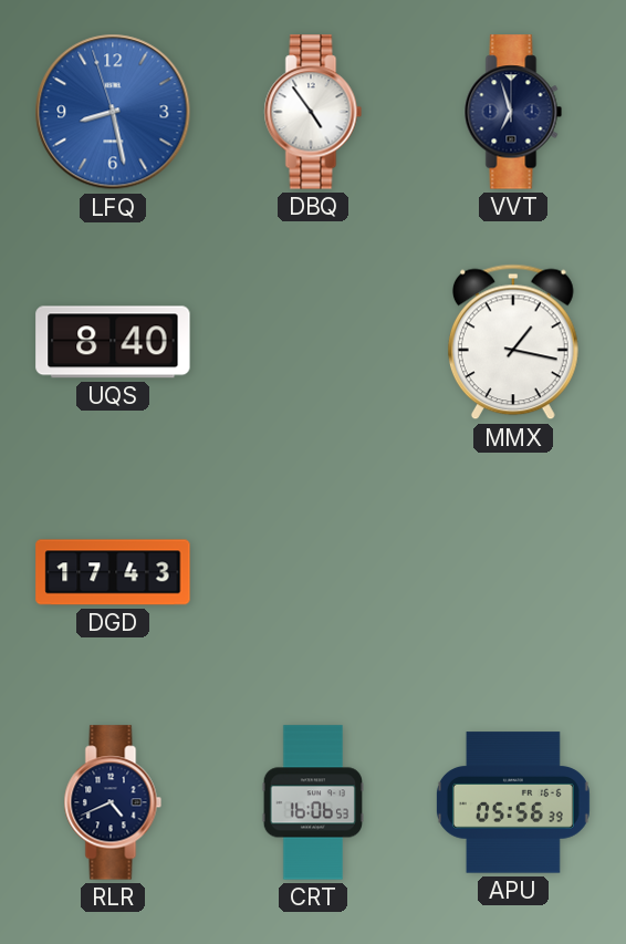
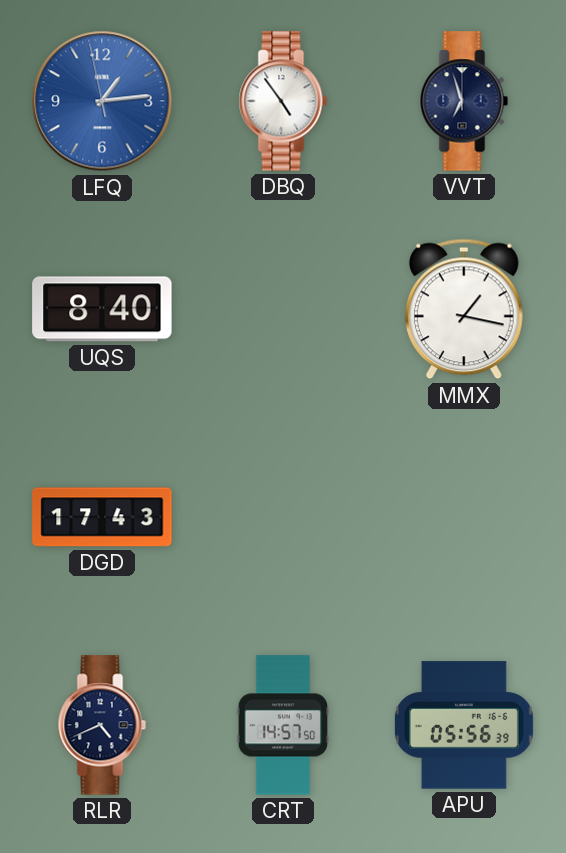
LFQ: 8:27 -> 1:13
CRT: 16:06 -> 14:57
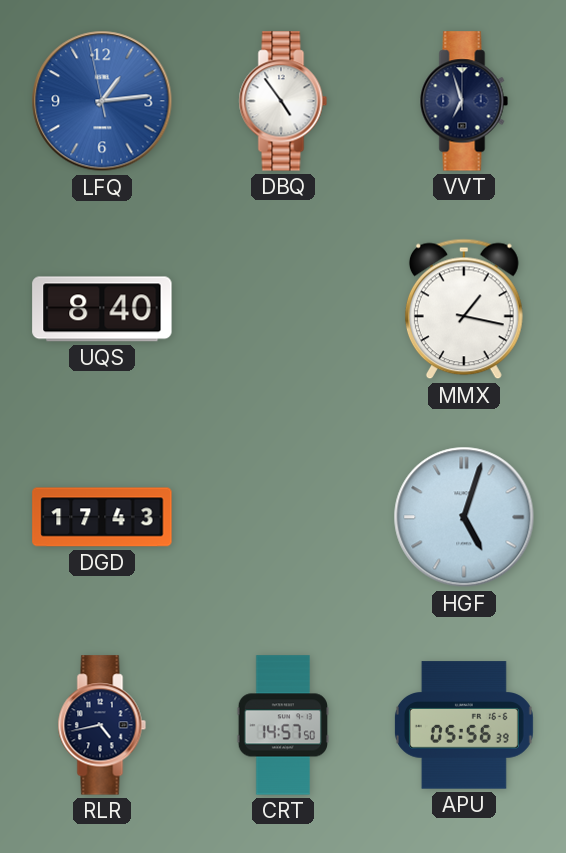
HGF: none -> 5:03
RLR: 4:41 -> 4:43
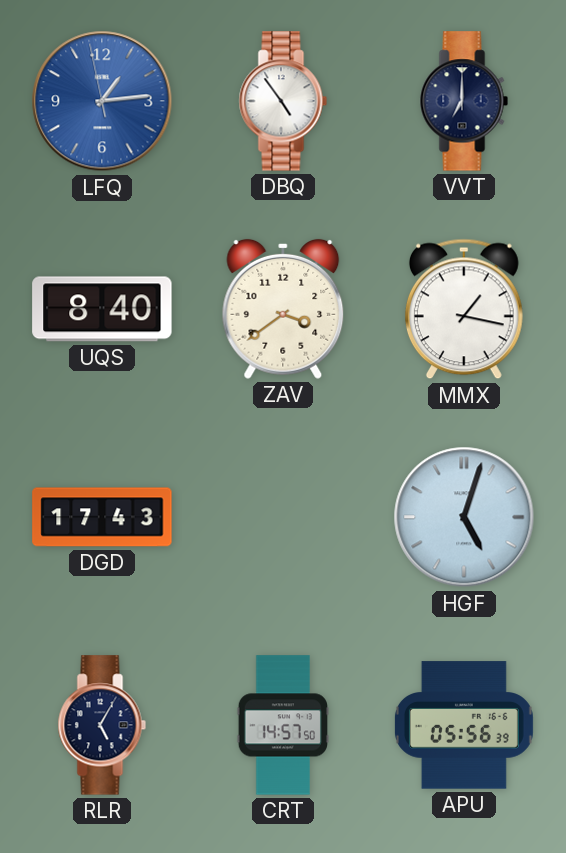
VVT: 6:57 -> 7:00
ZAV: none -> 3:39
RLR: 4:43 -> 5:05
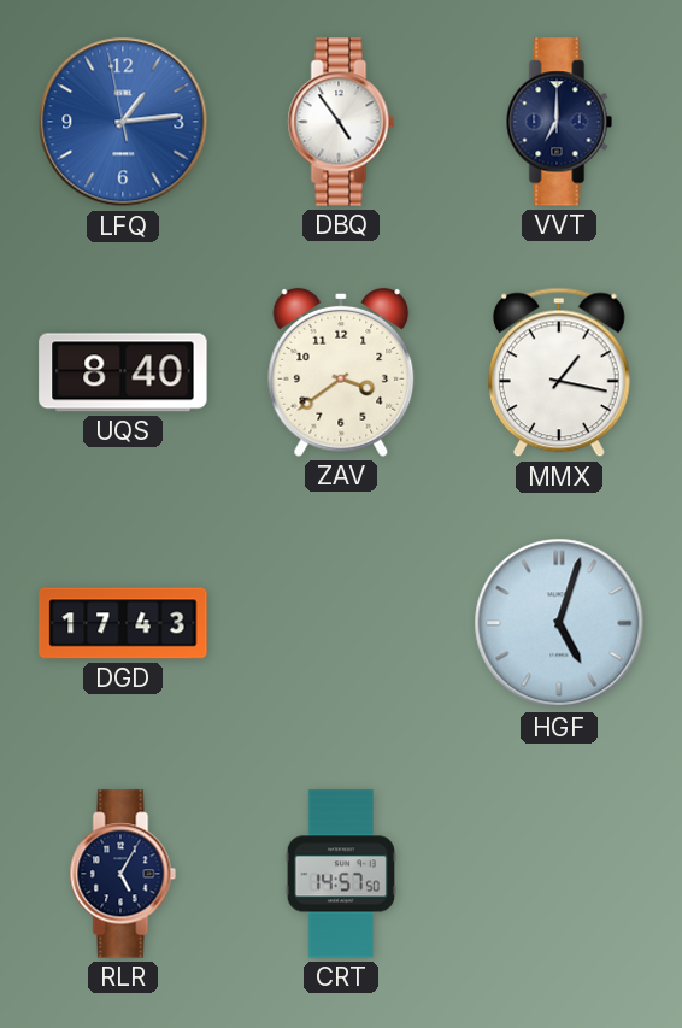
APU: 05:56 -> none
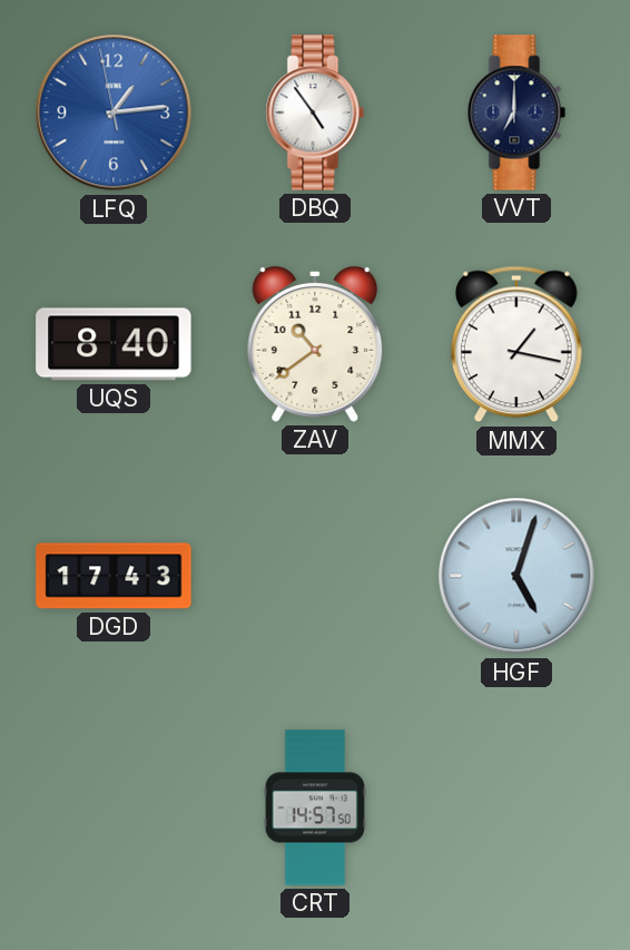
ZAV: 3:39 -> 10:39
RLR: 5:05 -> none
